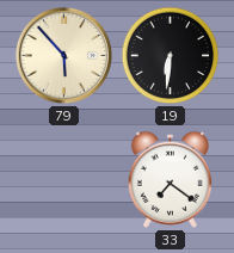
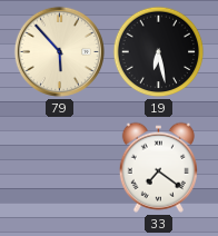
19: 6:31 -> 6:28
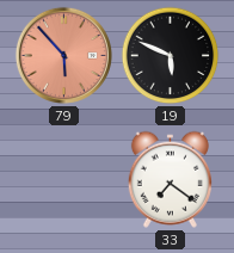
79 dial: cream -> salmon
19: 6:28 -> 5:49
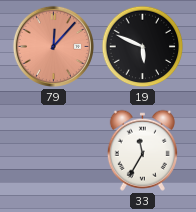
79: 5:53 -> 12:07
33: 7:21 -> 11:35
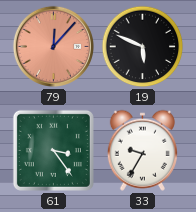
61: none -> 3:24
33: 11:35 -> 9:35
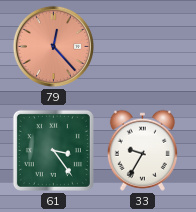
79: 12:07 -> 12:23
19: 5:49 -> none
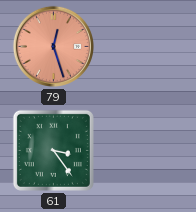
79: 12:23 -> 12:27
33: 9:35 -> none
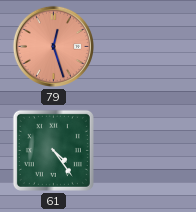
61: 3:24 -> 4:24
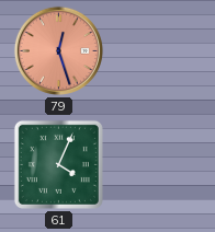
61: 4:24 -> 4:04
